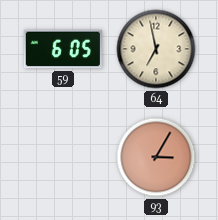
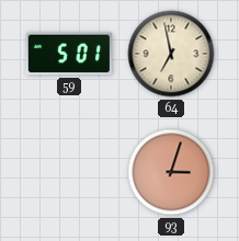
59: 6:05 -> 5:01
93: 3:05 -> 3:03
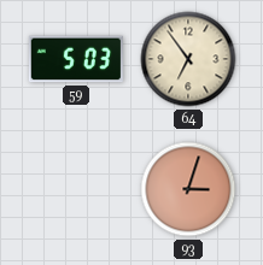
59: 5:01 -> 5:03
64: 6:58 -> 6:54
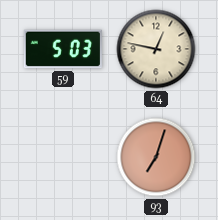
64: 6:54 -> 12:47
93: 3:03 -> 7:03
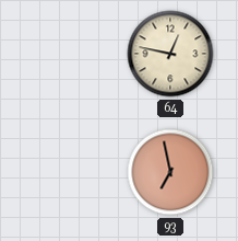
59: 5:03 -> none
93: 7:03 -> 6:58
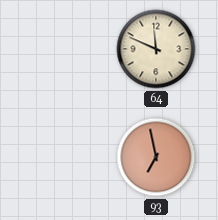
64: 12:47 -> 11:49
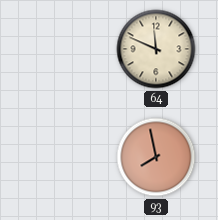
93: 6:58 -> 7:58
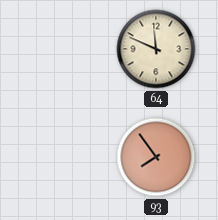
93: 7:58 -> 7:54
